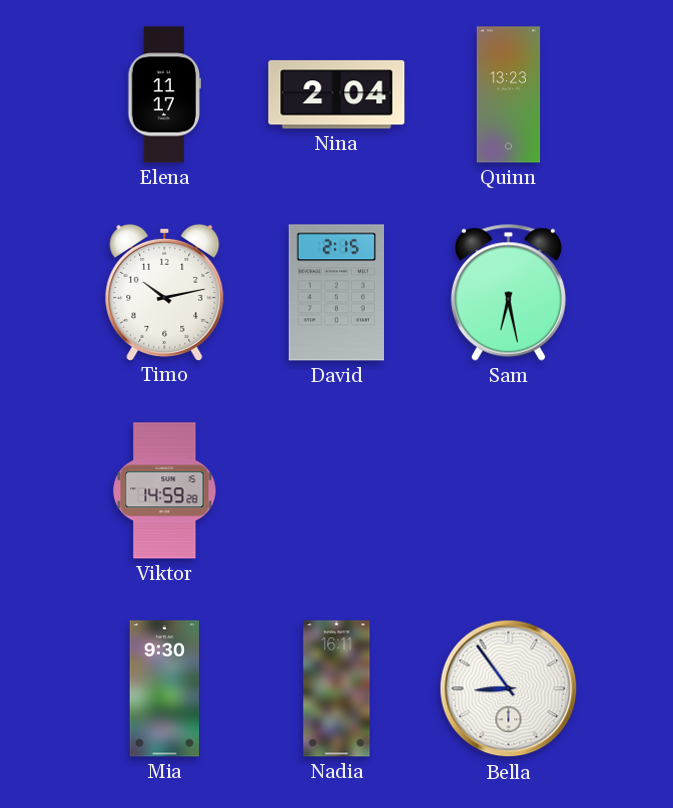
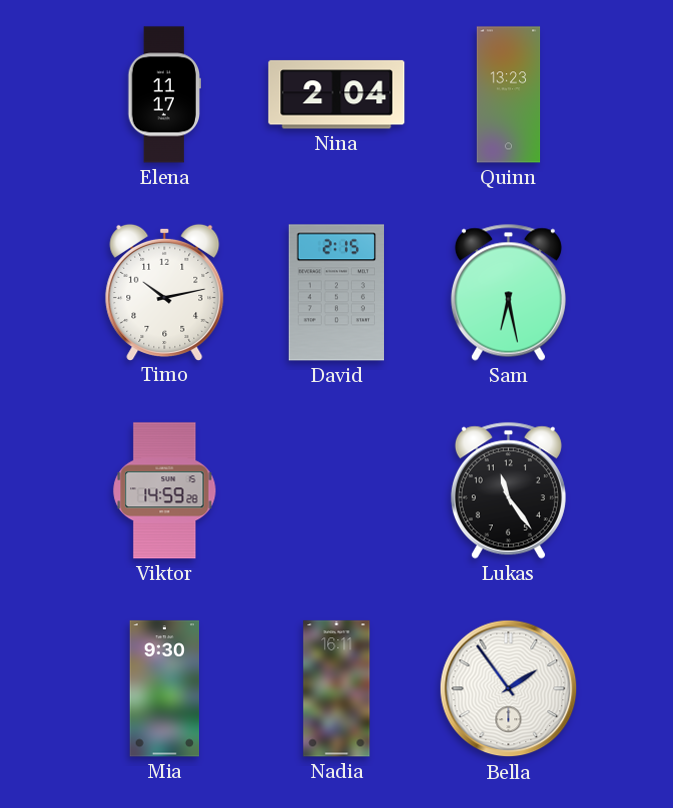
Lukas: none -> 11:24
Bella: 8:54 -> 1:54
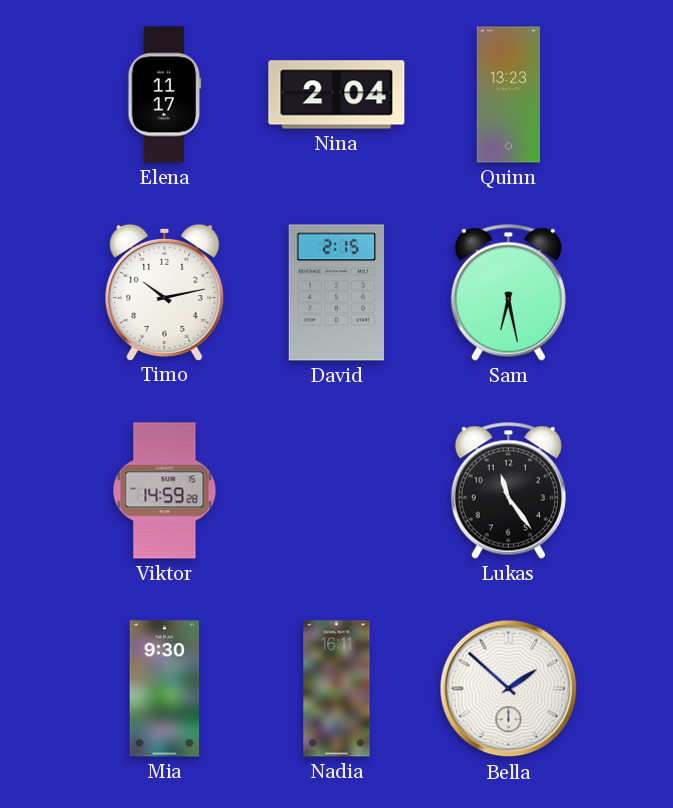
Bella: 1:54 -> 1:52
